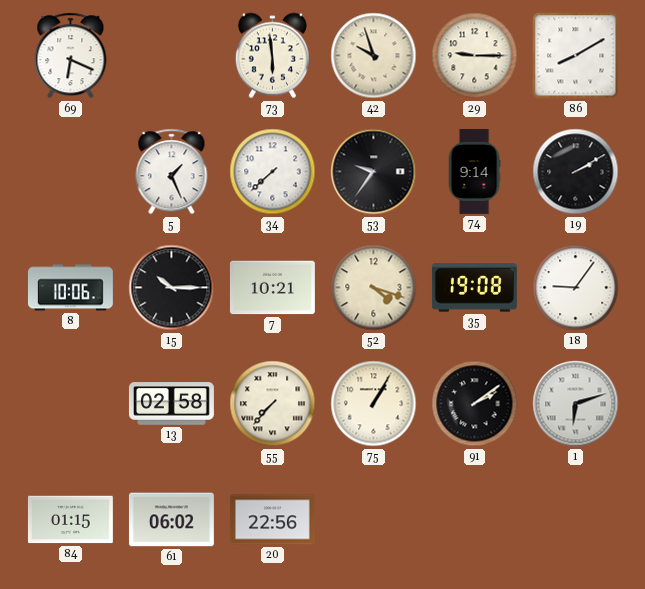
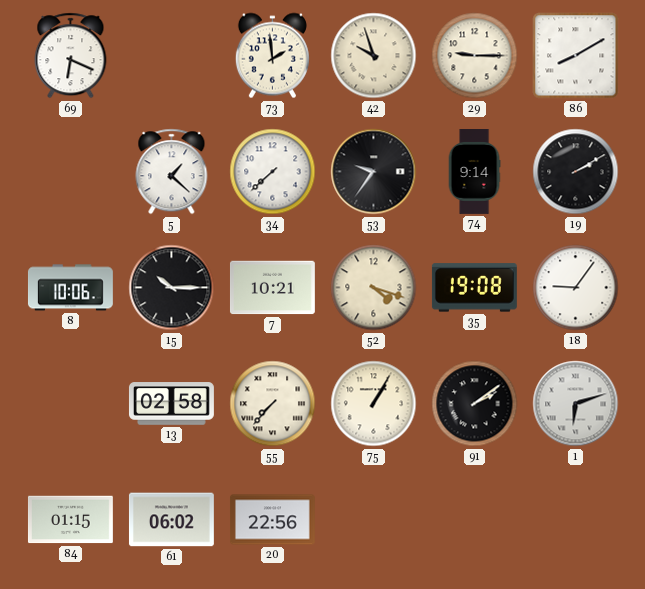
73: 5:59 -> 1:59
5: 1:26 -> 1:22
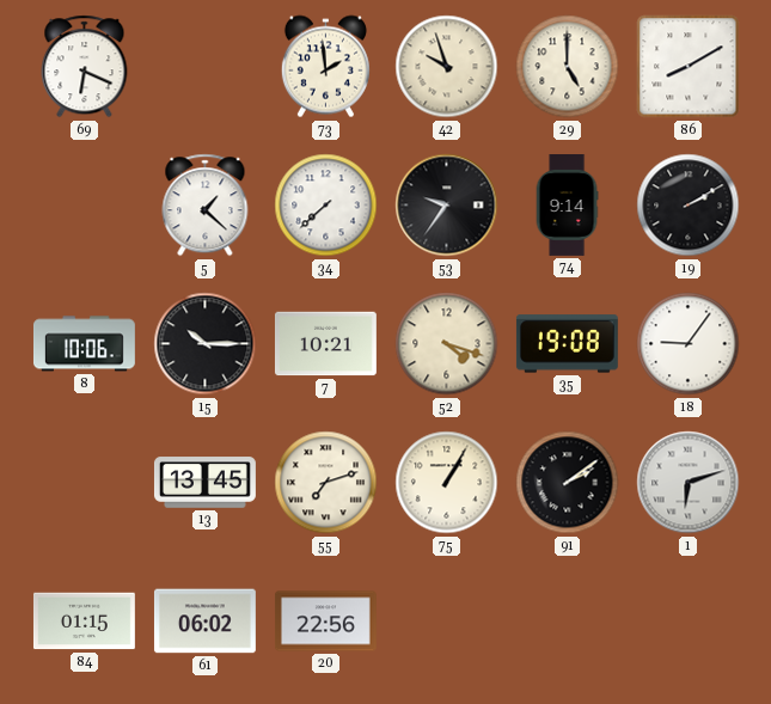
29: 9:15 -> 5:00
13: 02:58 -> 13:45
55: 7:37 -> 7:12
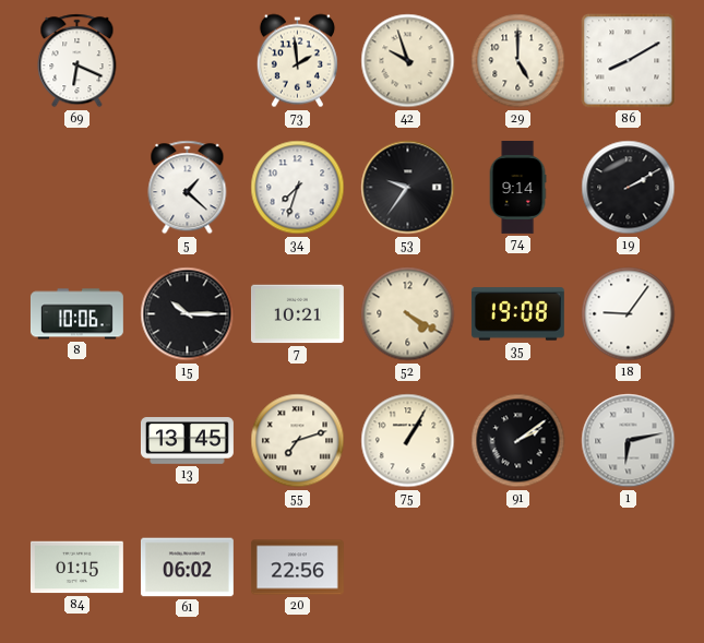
34: 7:38 -> 7:33
52: 4:18 -> 4:20
1: 6:12 -> 6:13
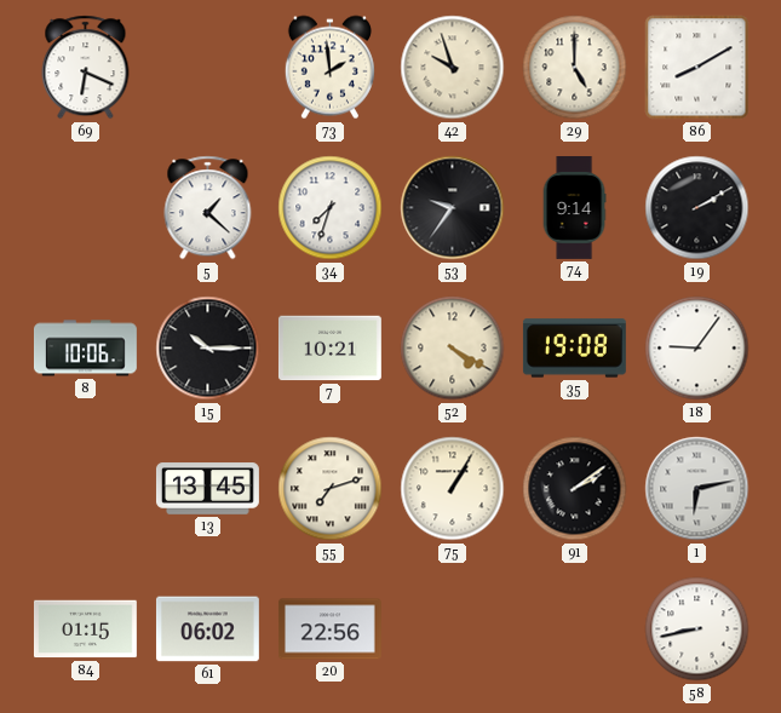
58: none -> 8:43
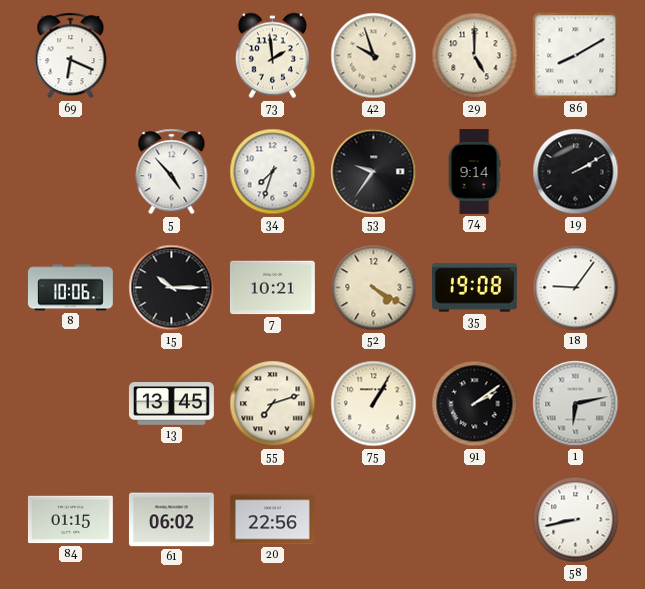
5: 1:22 -> 4:53
